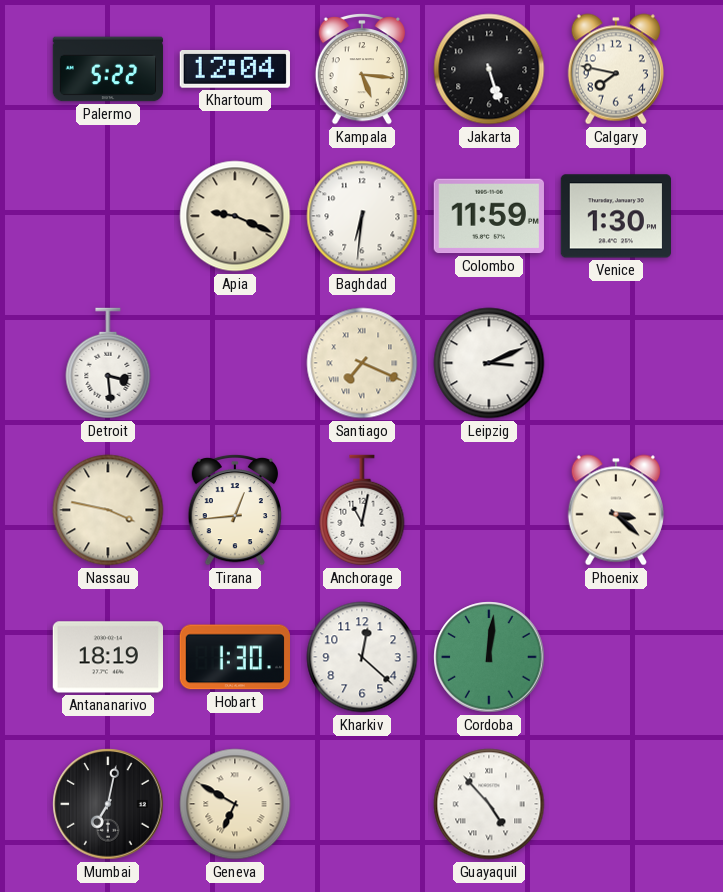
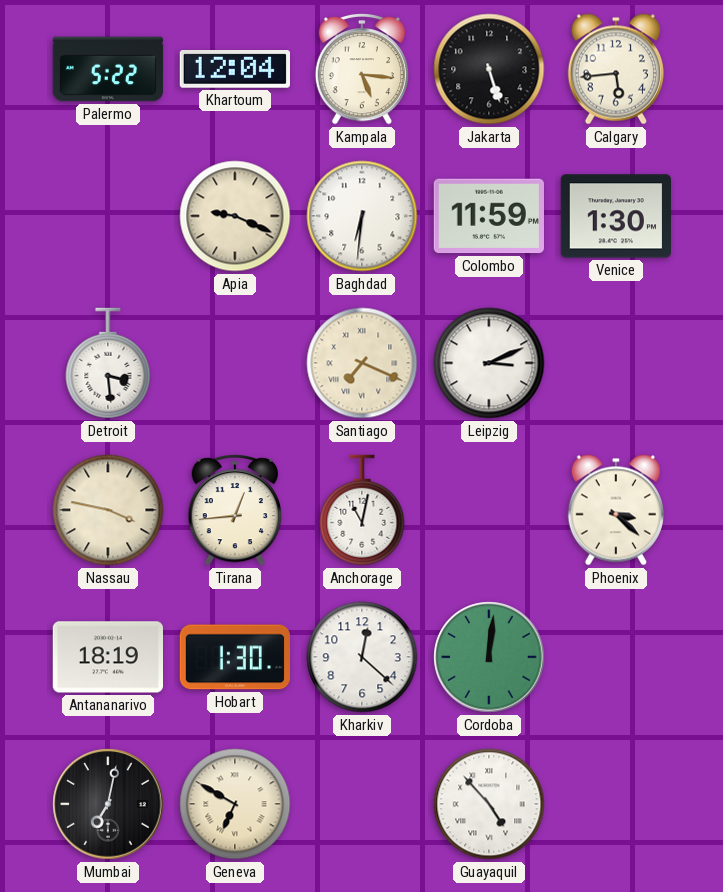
Calgary: 7:47 -> 5:44
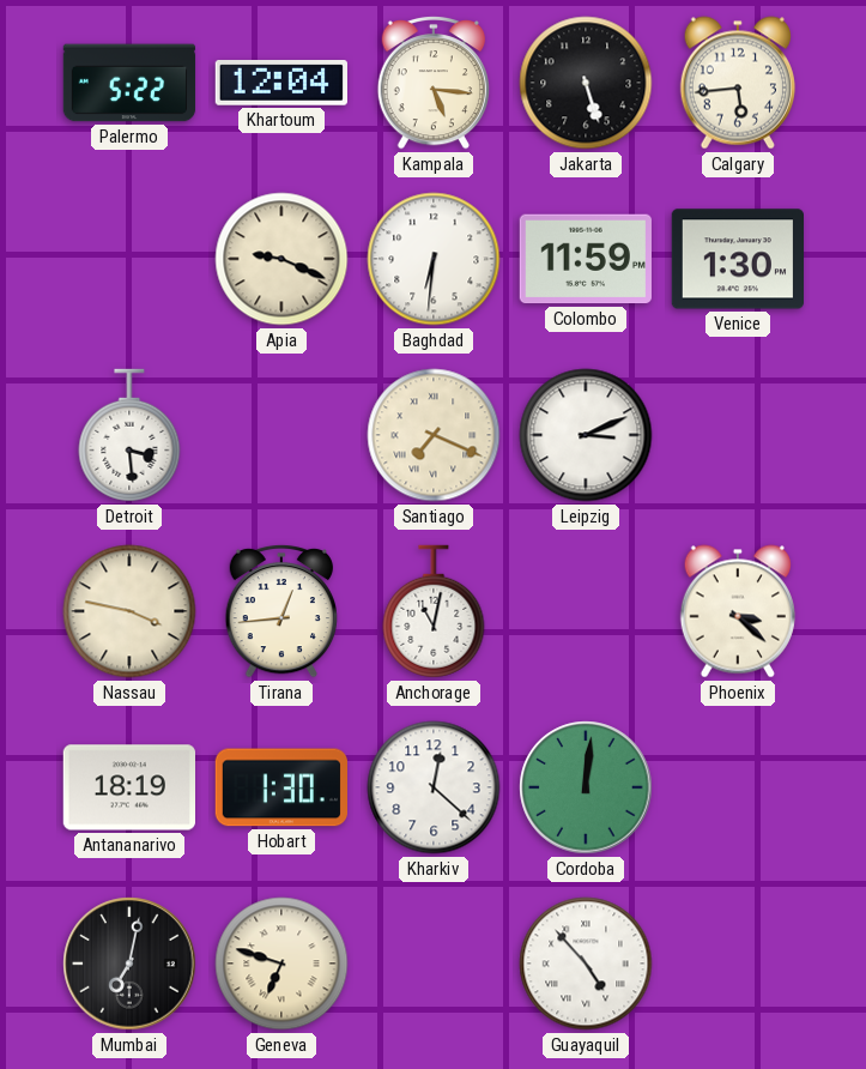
Geneva: 6:50 -> 6:48
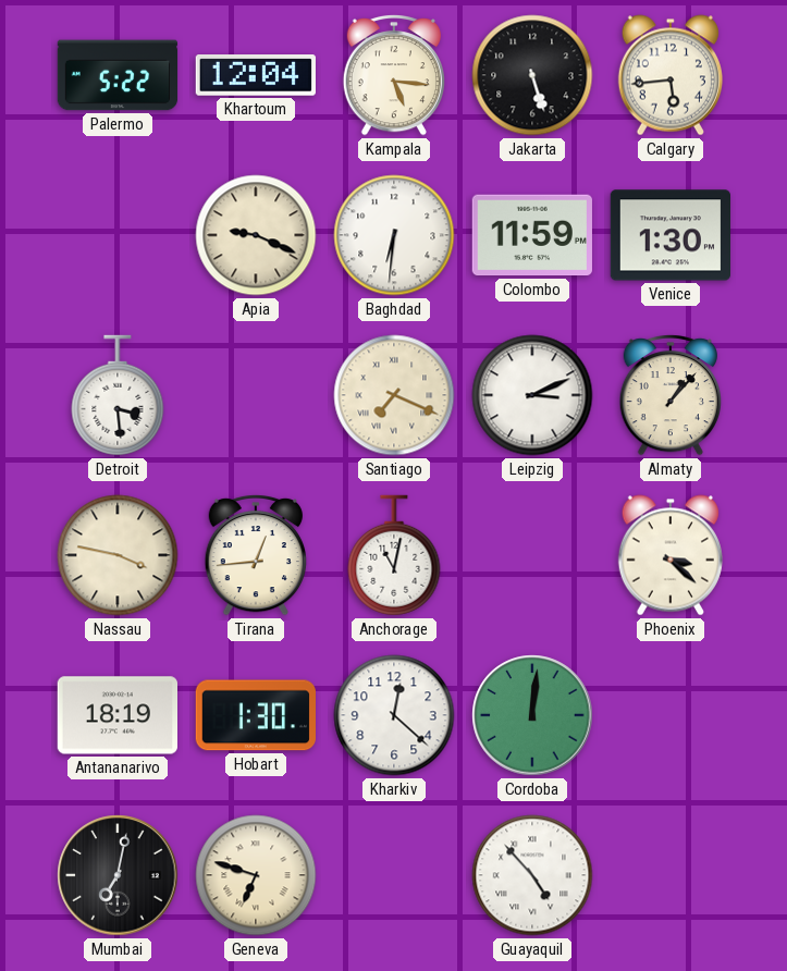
Almaty: none -> 1:07
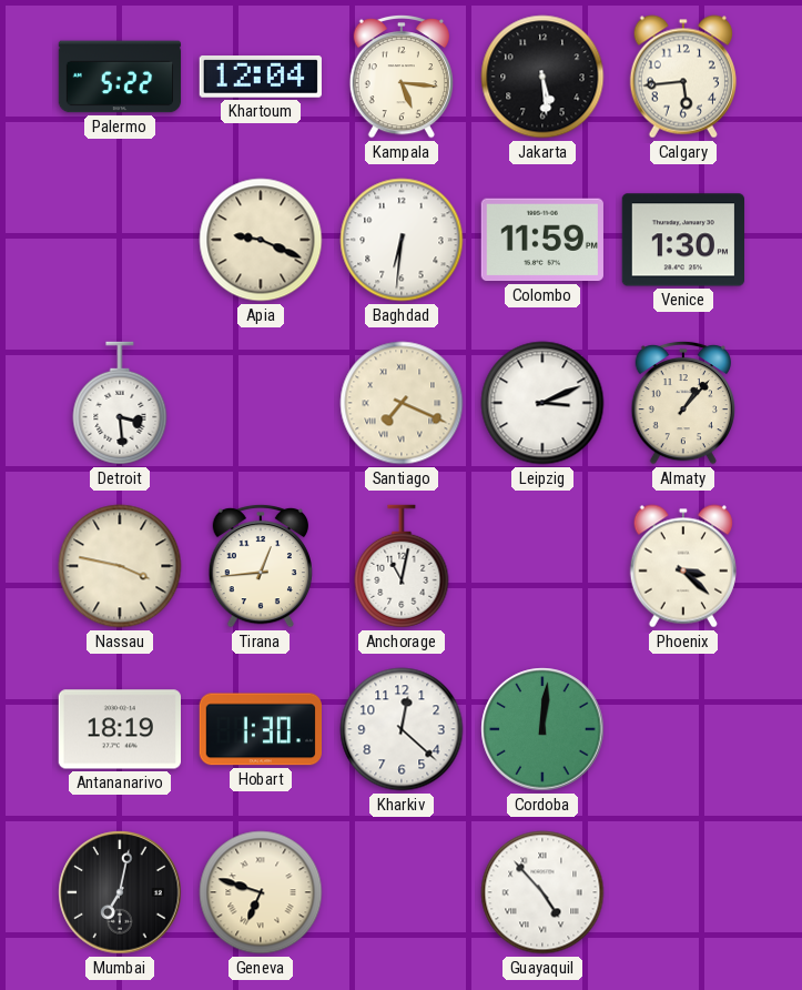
Jakarta: 5:27 -> 5:29
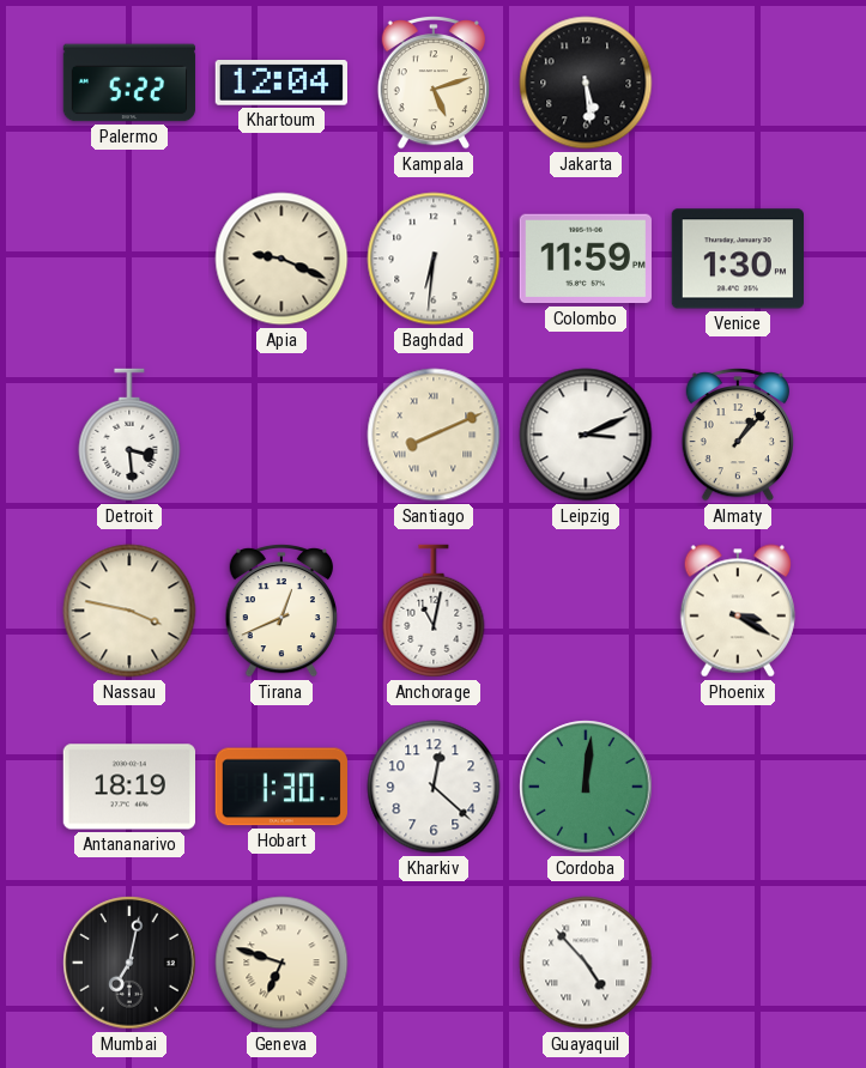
Kampala: 5:16 -> 5:12
Calgary: 5:44 -> none
Santiago: 7:19 -> 8:11
Tirana: 12:44 -> 12:41
Phoenix: 3:22 -> 3:20
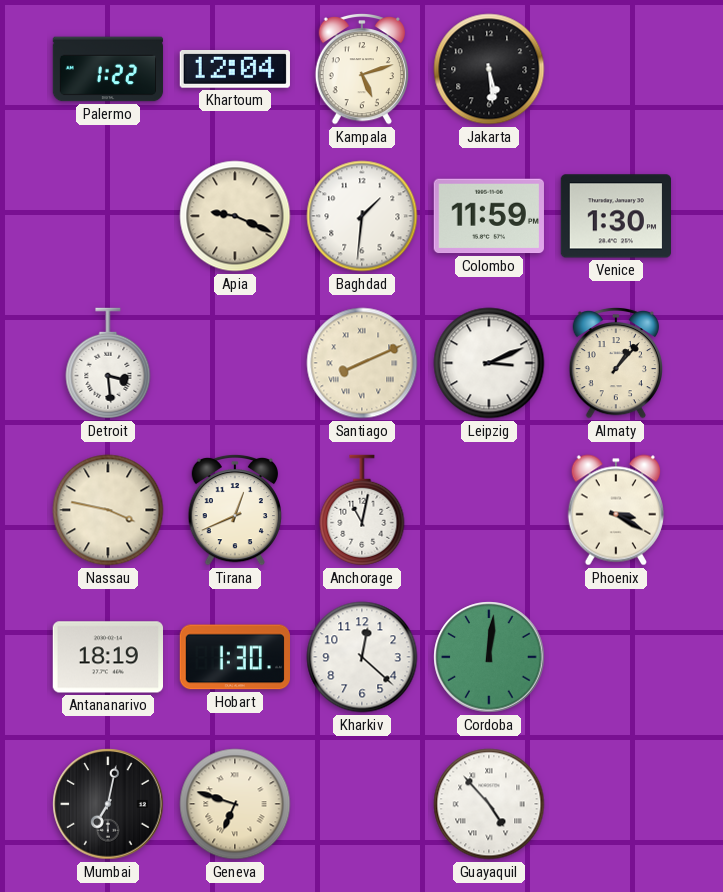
Palermo: 5:22 -> 1:22
Baghdad: 6:31 -> 1:31
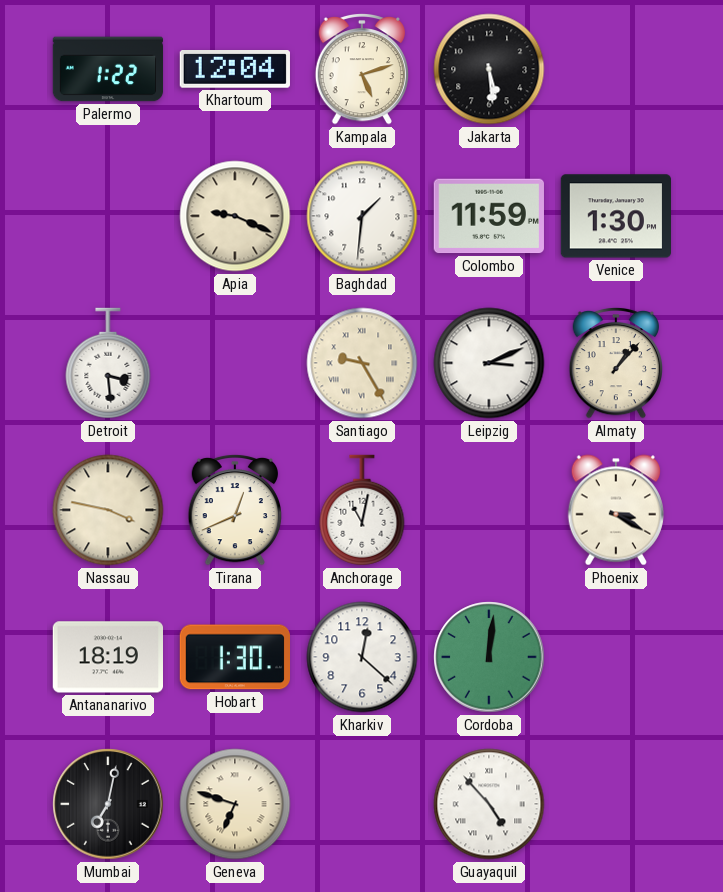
Santiago: 8:11 -> 9:25
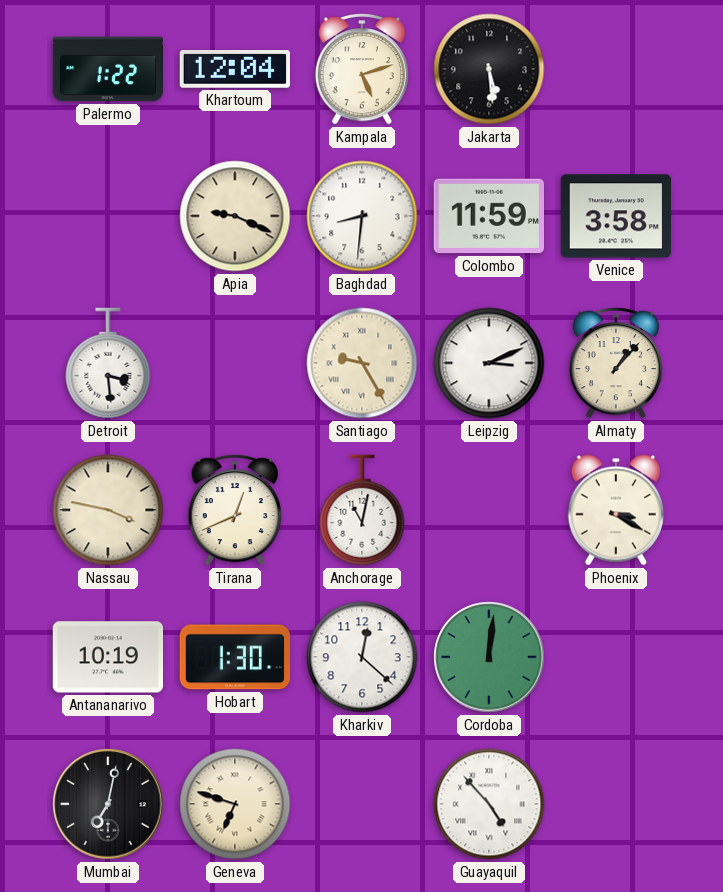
Baghdad: 1:31 -> 8:31
Venice: 1:30 -> 3:58
Antananarivo: 18:19 -> 10:19
